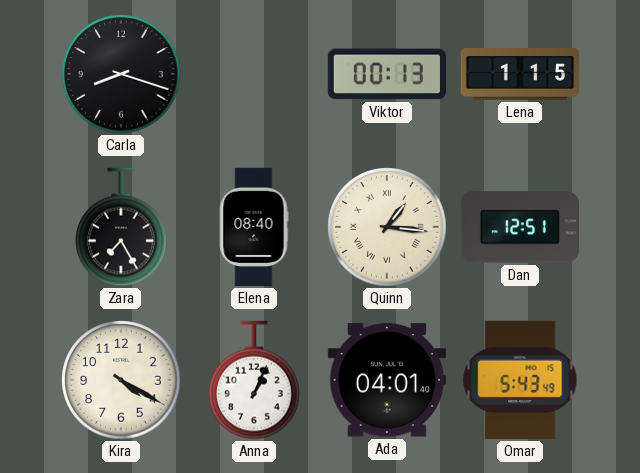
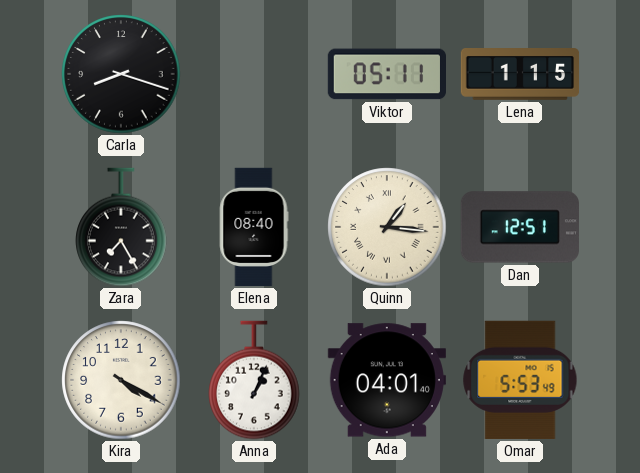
Viktor: 00:13 -> 05:11
Omar: 5:43 -> 5:53
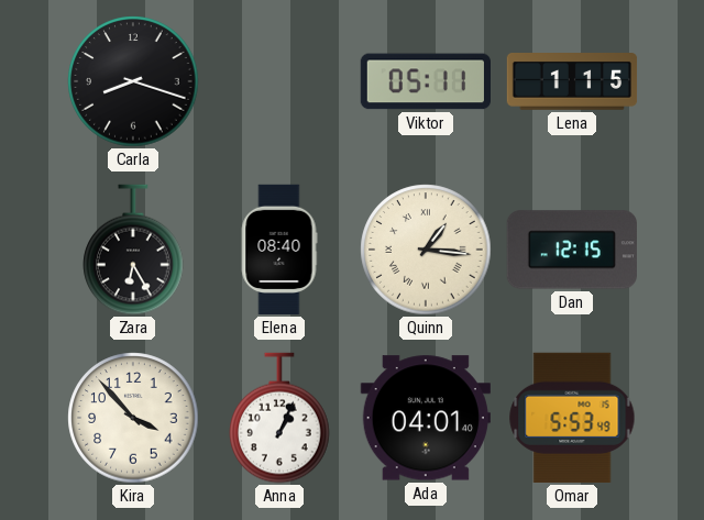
Zara: 7:25 -> 6:25
Dan: 12:51 -> 12:15
Kira: 4:20 -> 3:53
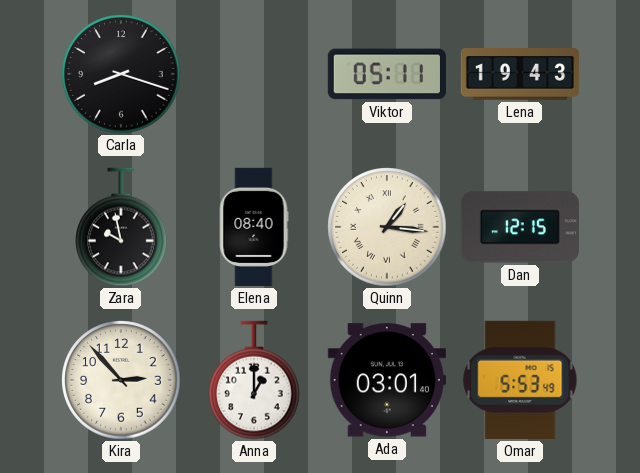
Lena: 1:15 -> 19:43
Zara: 6:25 -> 9:58
Kira: 3:53 -> 2:53
Anna: 1:04 -> 1:00
Ada: 04:01 -> 03:01
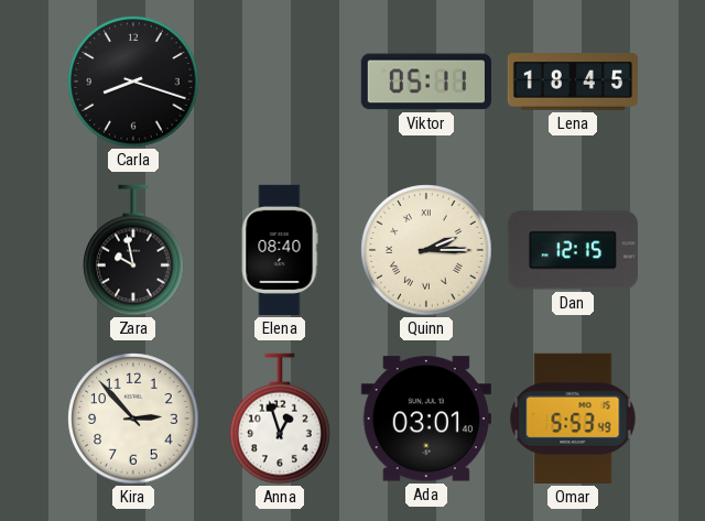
Lena: 19:43 -> 18:45
Quinn: 1:16 -> 2:15
Anna: 1:00 -> 12:57
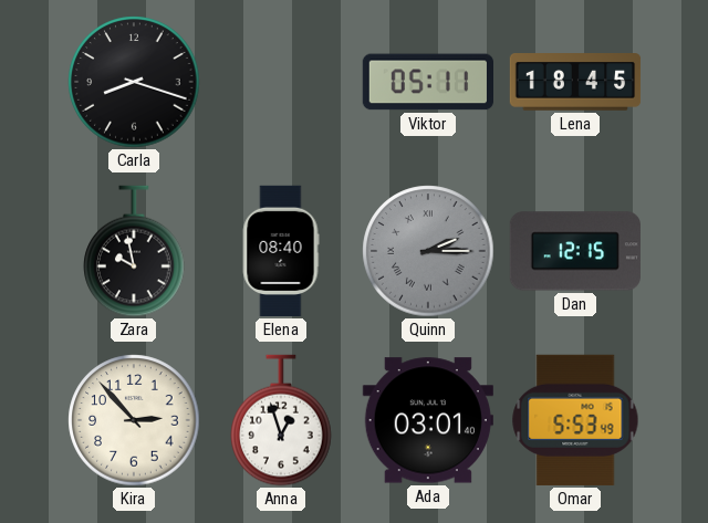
Quinn dial: cream -> grey
